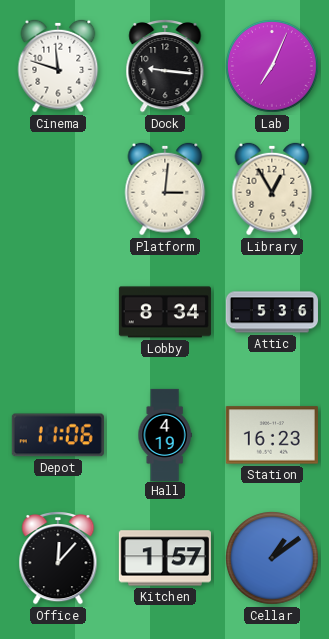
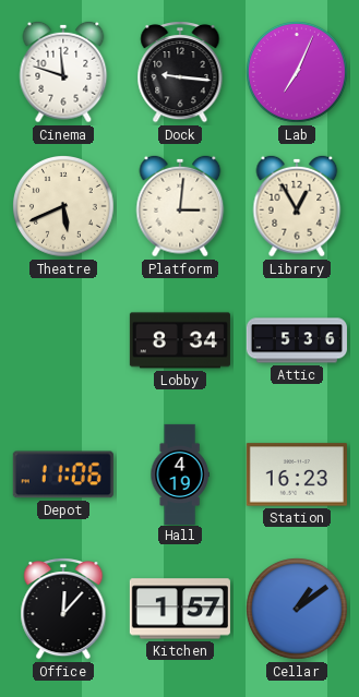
Theatre: none -> 5:41
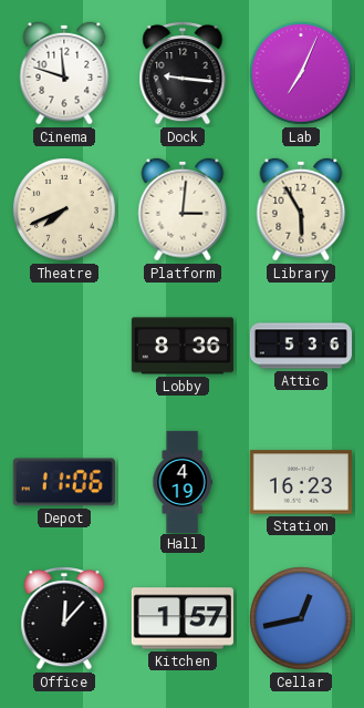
Theatre: 5:41 -> 7:41
Library: 12:55 -> 5:55
Lobby: 8:34 -> 8:36
Cellar: 1:09 -> 12:43
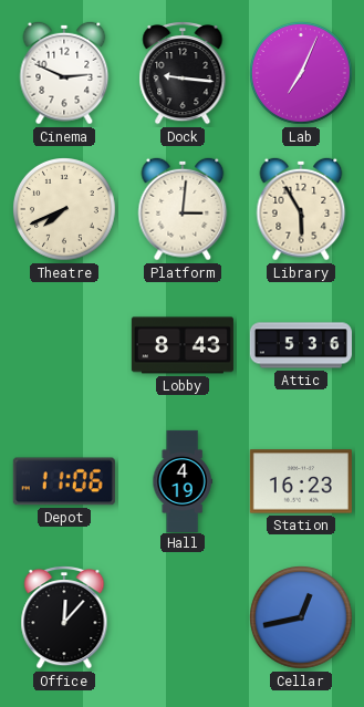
Cinema: 11:48 -> 2:49
Lobby: 8:36 -> 8:43
Kitchen: 1:57 -> none
